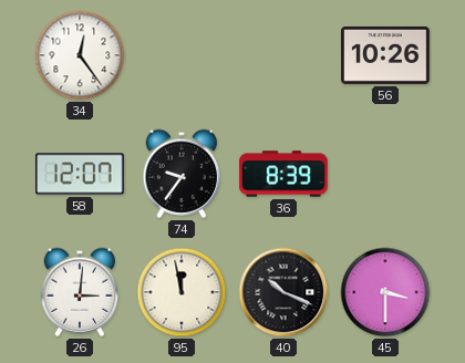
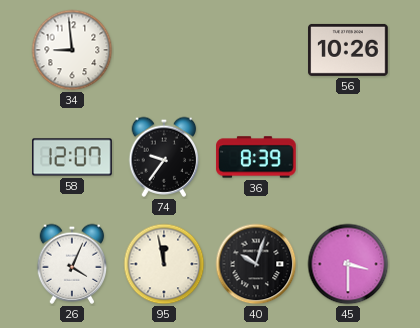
34: 12:24 -> 8:59
26: 3:01 -> 4:04
40: 10:19 -> 10:03
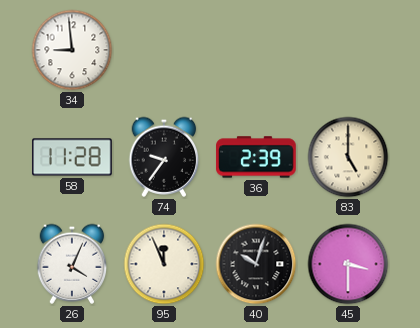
56: 10:26 -> none
58: 12:07 -> 11:28
36: 8:39 -> 2:39
83: none -> 5:00
95: 11:58 -> 11:56
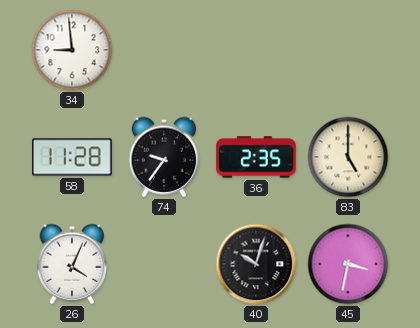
36: 2:39 -> 2:35
95: 11:56 -> none
45: 3:30 -> 3:32
